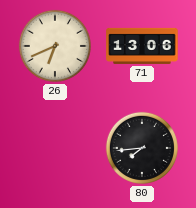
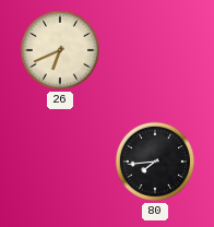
71: 13:06 -> none
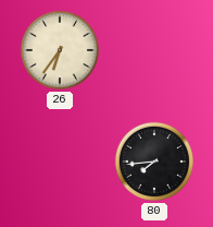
26: 6:41 -> 6:36
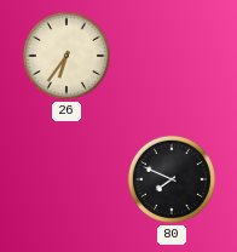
80: 7:44 -> 7:49
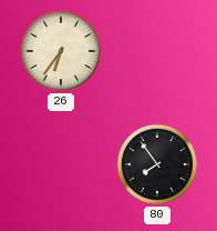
80: 7:49 -> 7:54
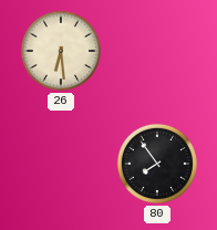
26: 6:36 -> 6:29
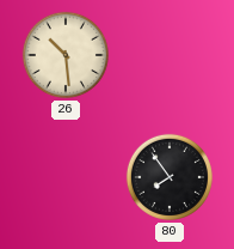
26: 6:29 -> 10:29
